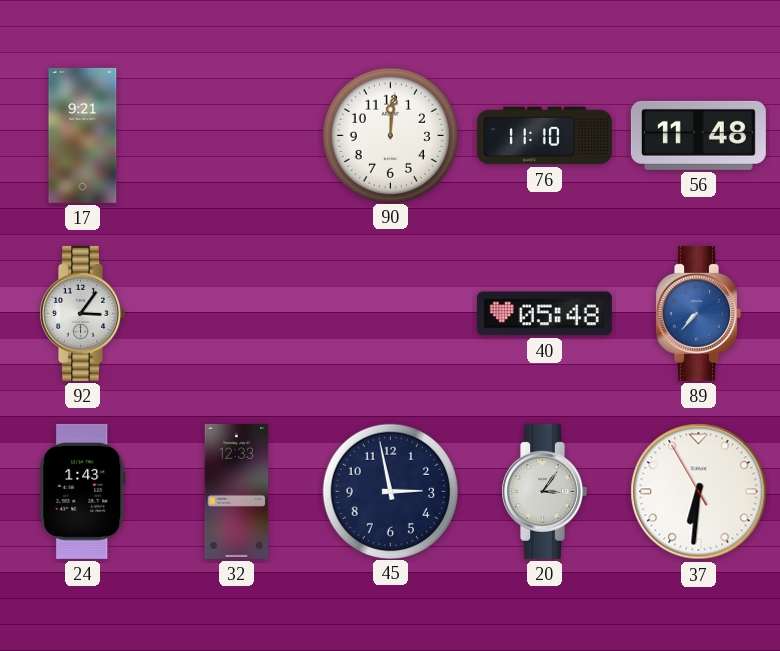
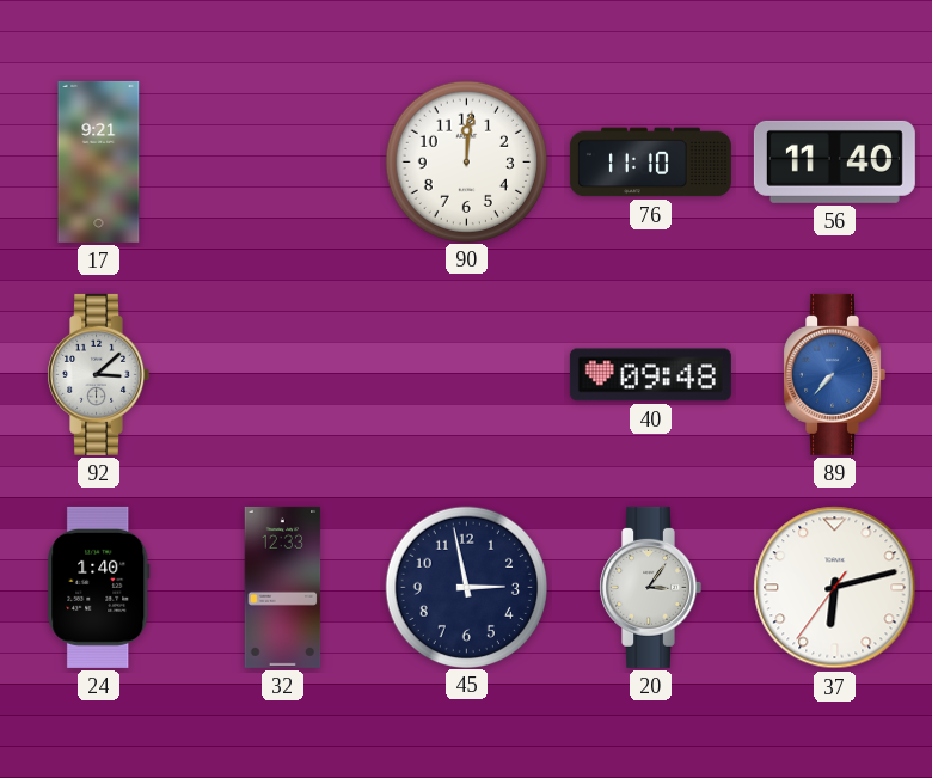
56: 11:48 -> 11:40
92: 3:06 -> 3:08
40: 05:48 -> 09:48
24: 1:43 -> 1:40
37: 6:30 -> 6:12
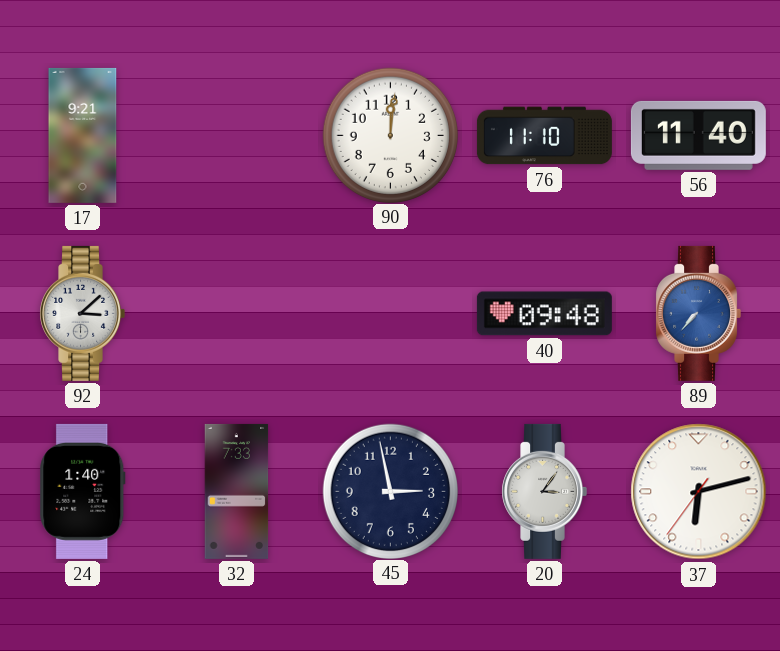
32: 12:33 -> 7:33
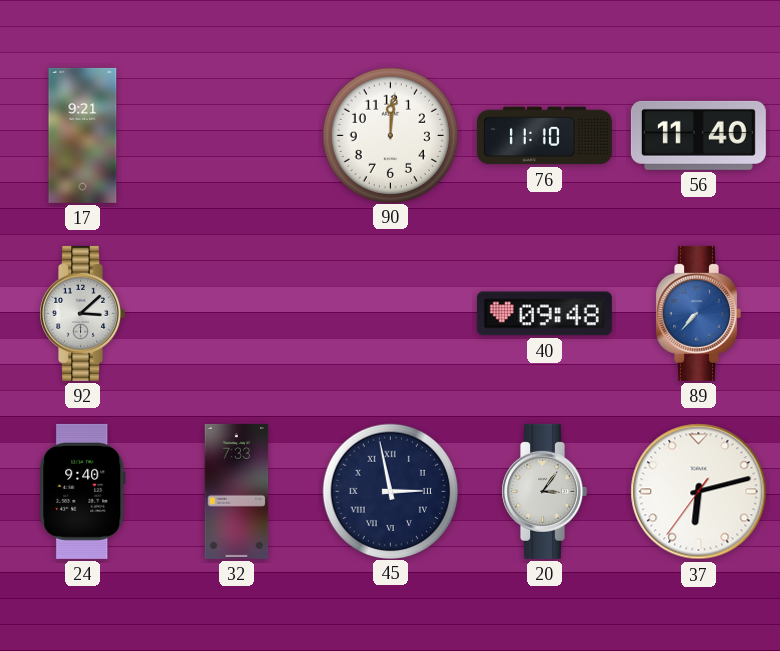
24: 1:40 -> 9:40
45 numerals: Arabic -> Roman
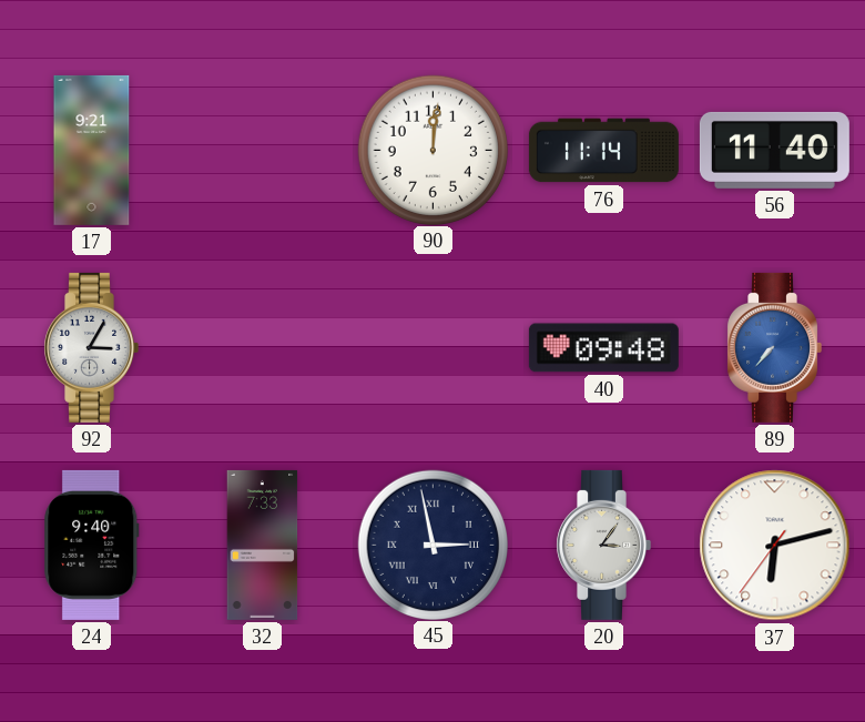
76: 11:10 -> 11:14
92: 3:08 -> 3:05
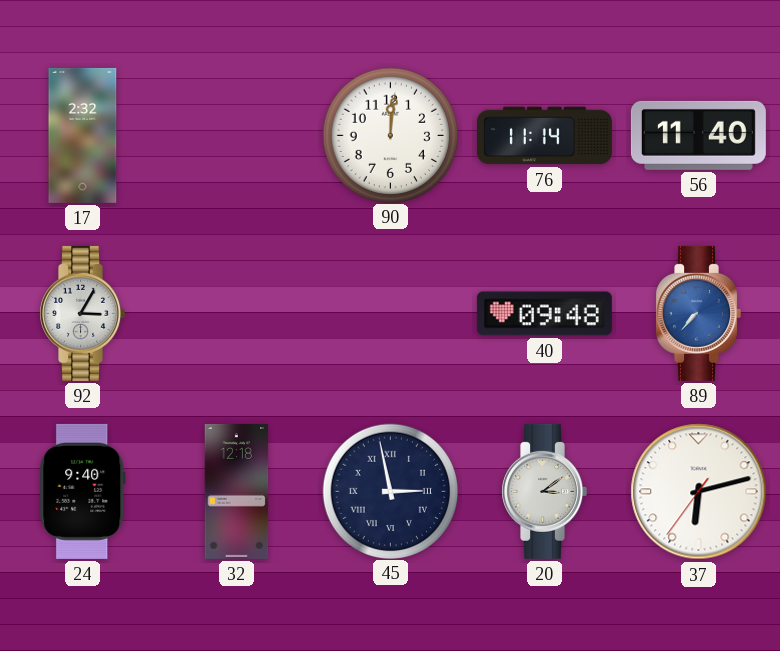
17: 9:21 -> 2:32
32: 7:33 -> 12:18
20: 3:06 -> 3:09
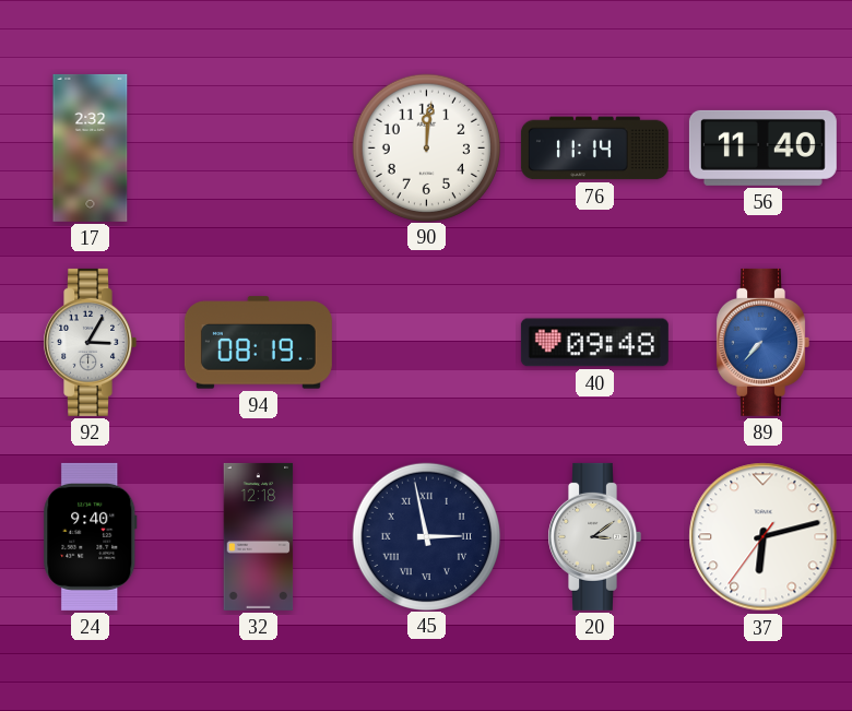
94: none -> 08:19
